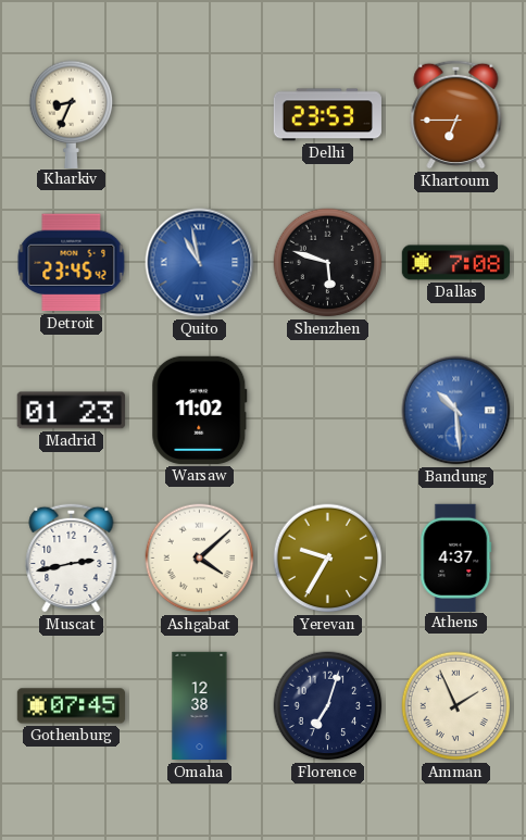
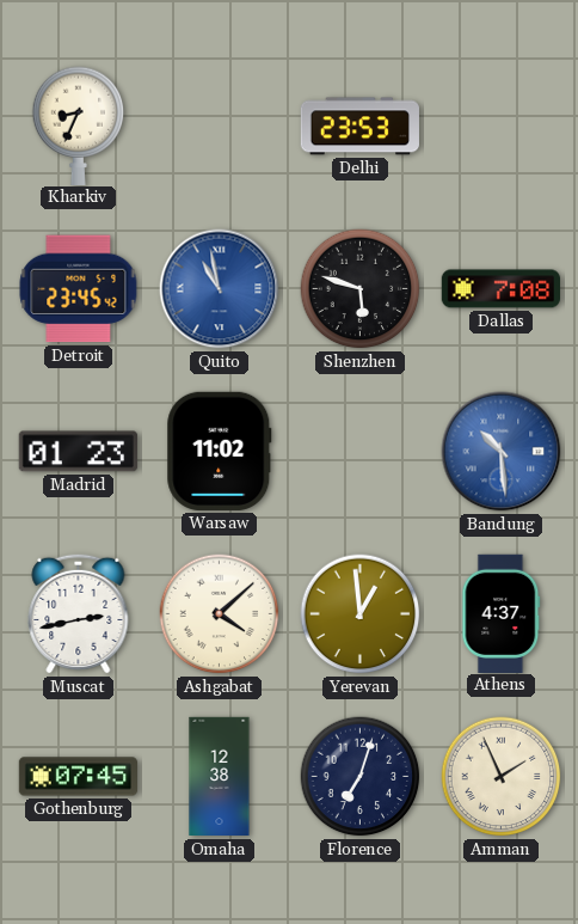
Khartoum: 6:45 -> none
Yerevan: 9:35 -> 12:59
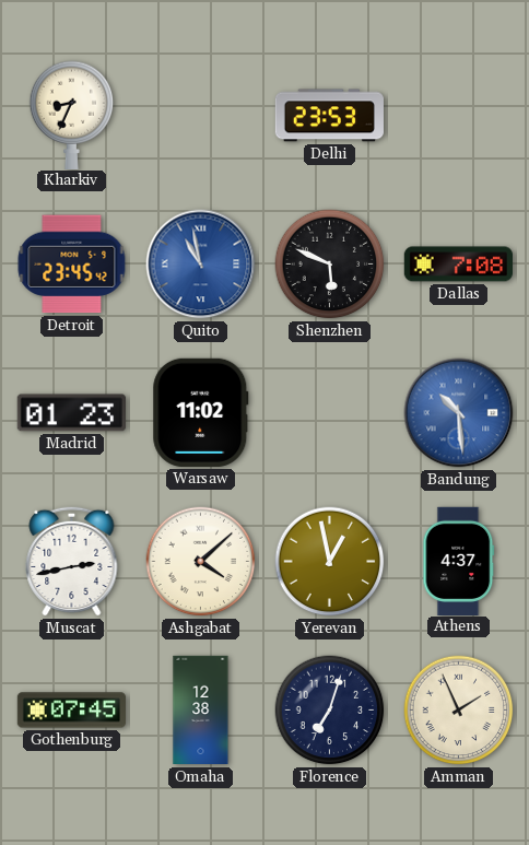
Shenzhen: 5:48 -> 5:49
Yerevan: 12:59 -> 12:58
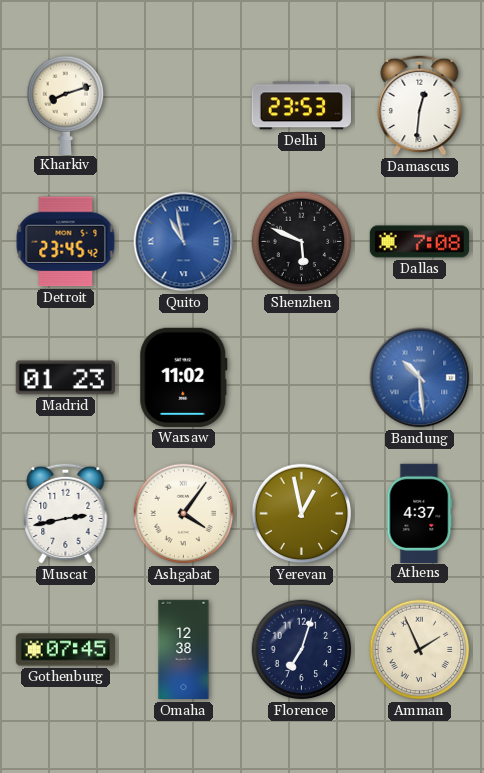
Kharkiv: 8:34 -> 8:12
Damascus: none -> 12:31
Ashgabat: 4:08 -> 4:06
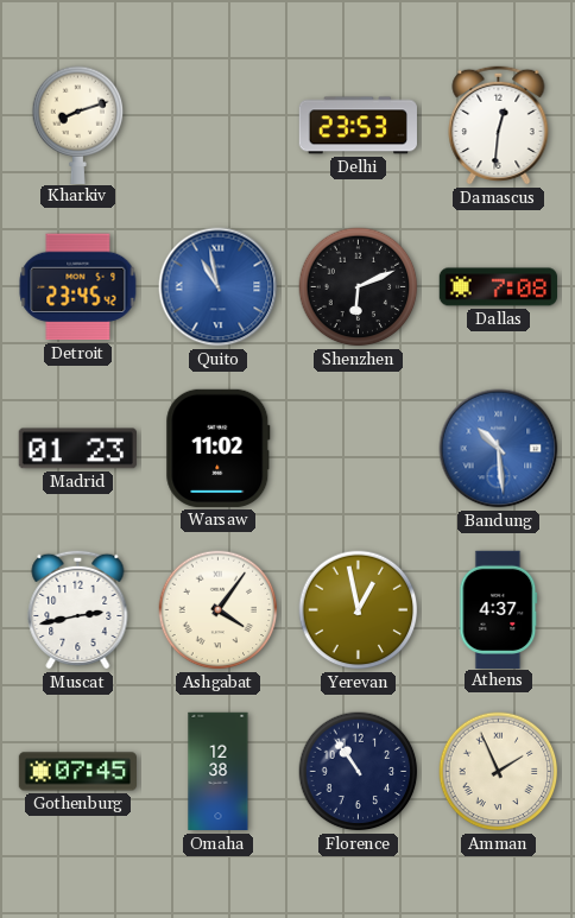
Shenzhen: 5:49 -> 6:11
Florence: 7:03 -> 10:54
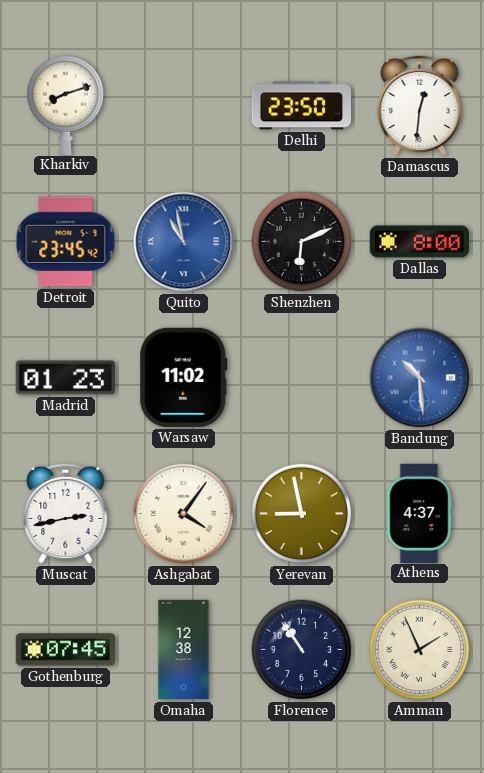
Delhi: 23:53 -> 23:50
Dallas: 7:08 -> 8:00
Yerevan: 12:58 -> 8:58
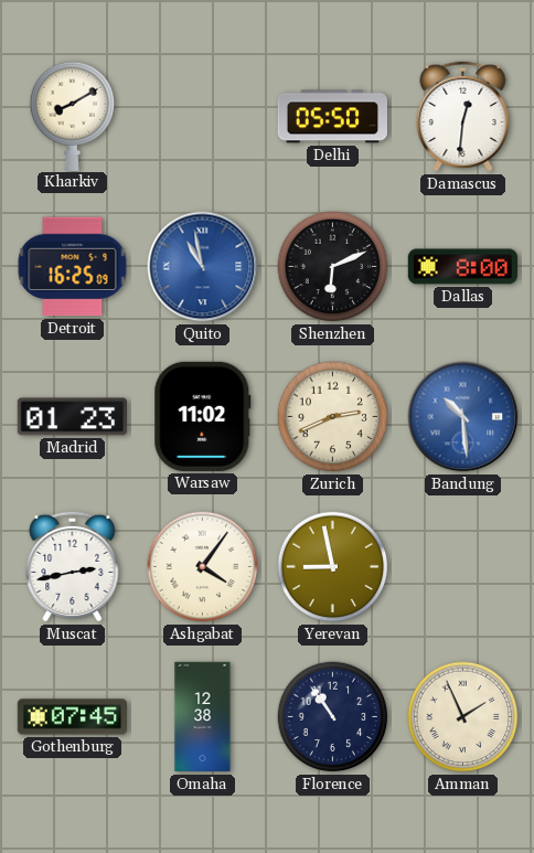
Kharkiv: 8:12 -> 8:10
Delhi: 23:50 -> 05:50
Detroit: 23:45 -> 16:25
Zurich: none -> 2:41
Athens: 4:37 -> none
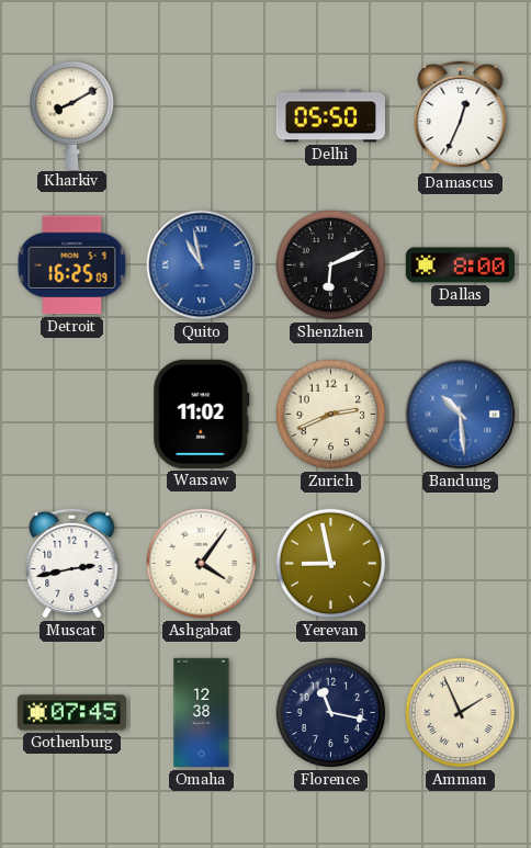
Damascus: 12:31 -> 12:34
Madrid: 01:23 -> none
Florence: 10:54 -> 11:17
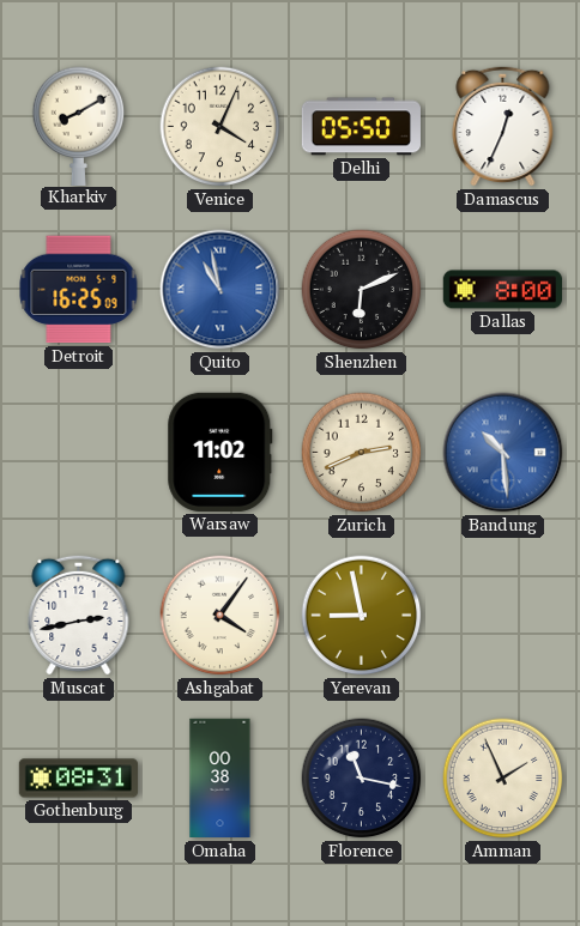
Venice: none -> 4:04
Gothenburg: 07:45 -> 08:31
Omaha: 12:38 -> 00:38
